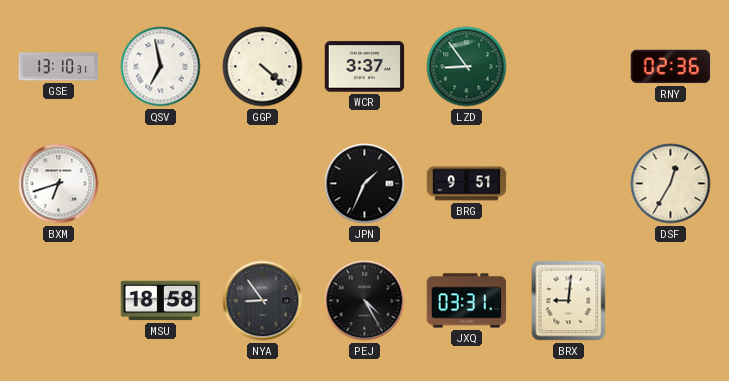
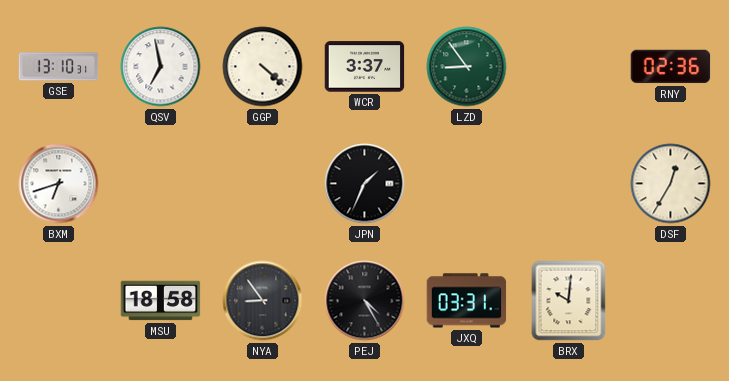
BRG: 9:51 -> none
BRX: 9:01 -> 10:01
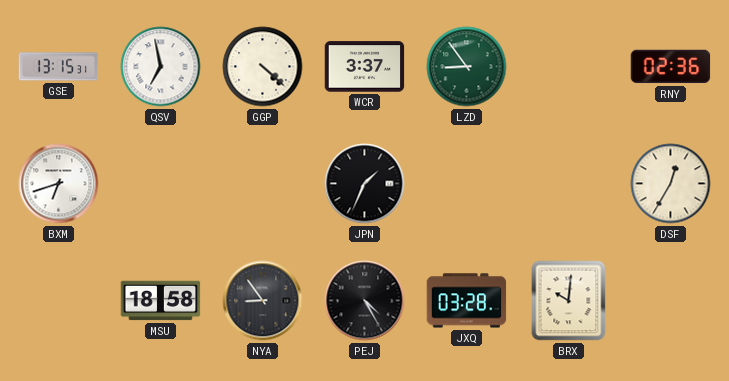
GSE: 13:10 -> 13:15
JXQ: 03:31 -> 03:28
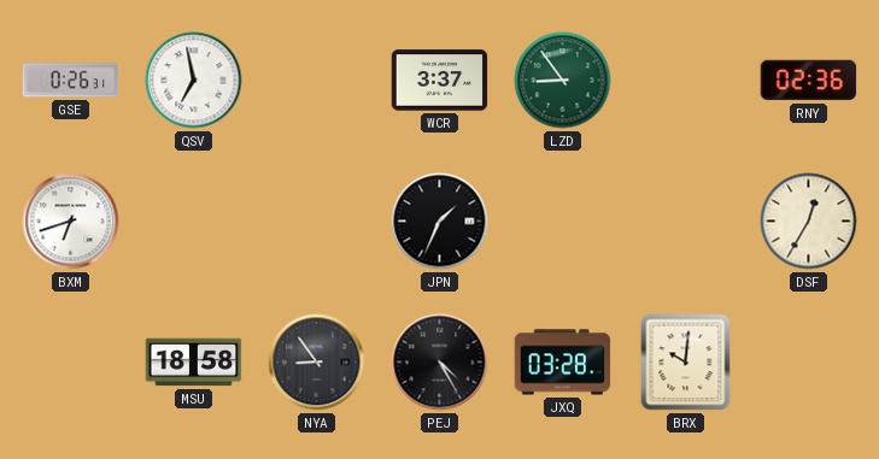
GSE: 13:15 -> 0:26
GGP: 4:22 -> none
